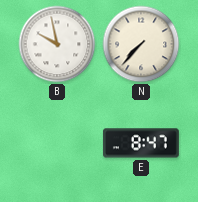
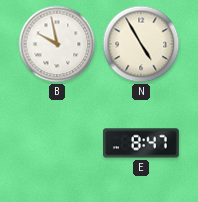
N: 7:37 -> 4:55
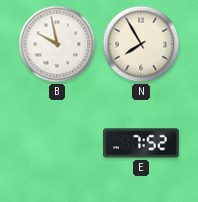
N: 4:55 -> 7:55
E: 8:47 -> 7:52
